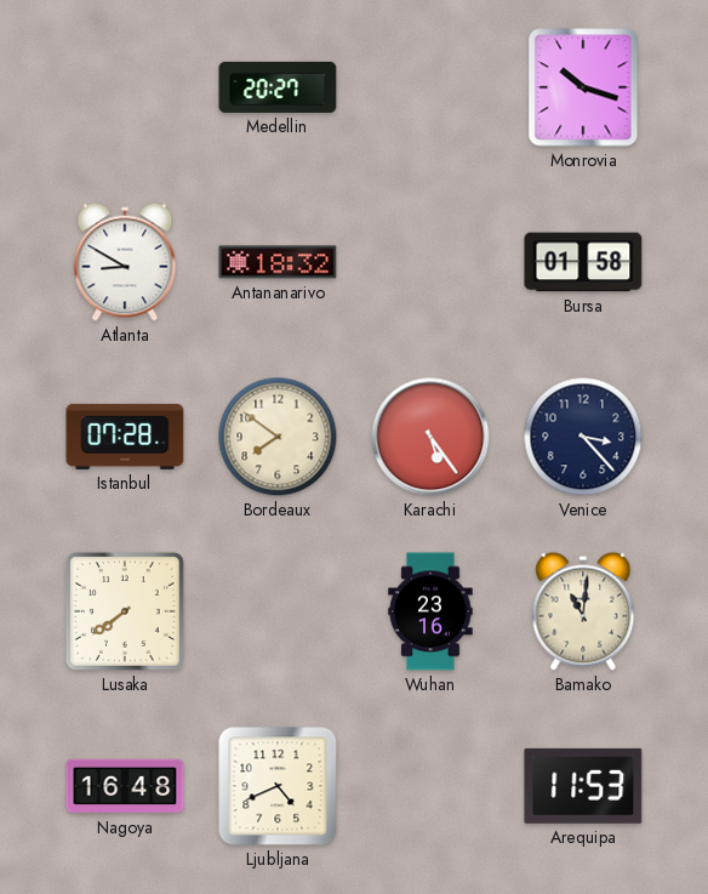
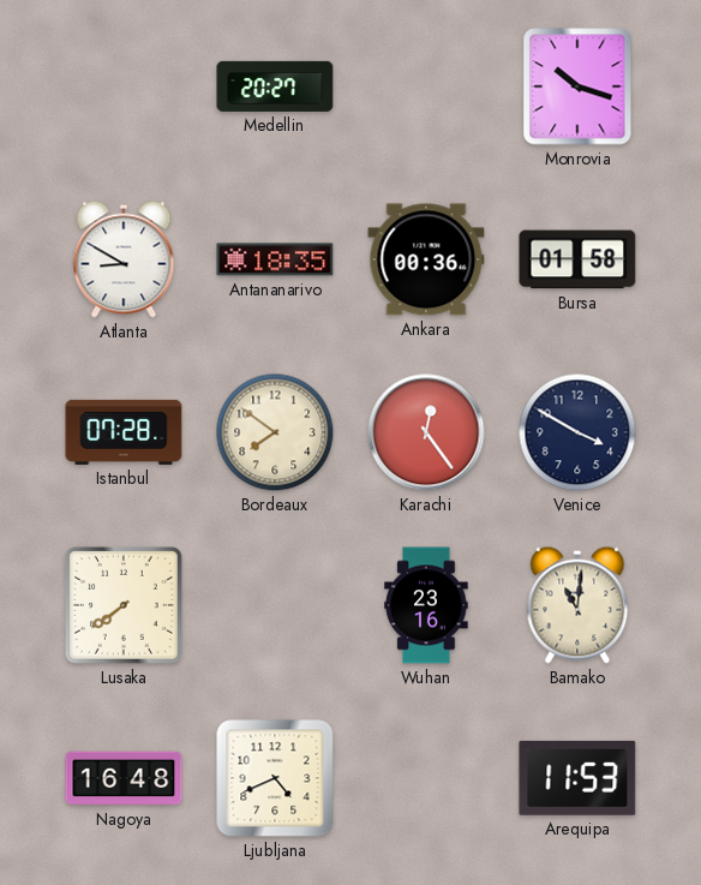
Antananarivo: 18:32 -> 18:35
Ankara: none -> 00:36
Karachi: 5:24 -> 12:24
Venice: 3:23 -> 3:50
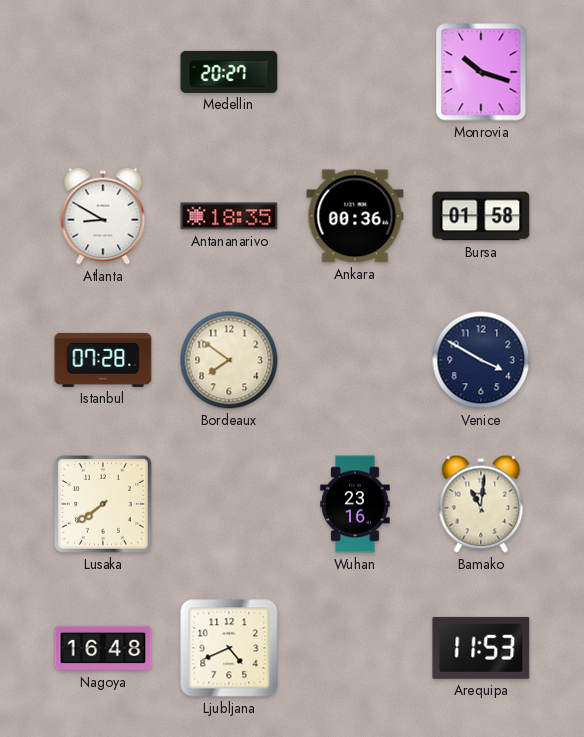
Karachi: 12:24 -> none
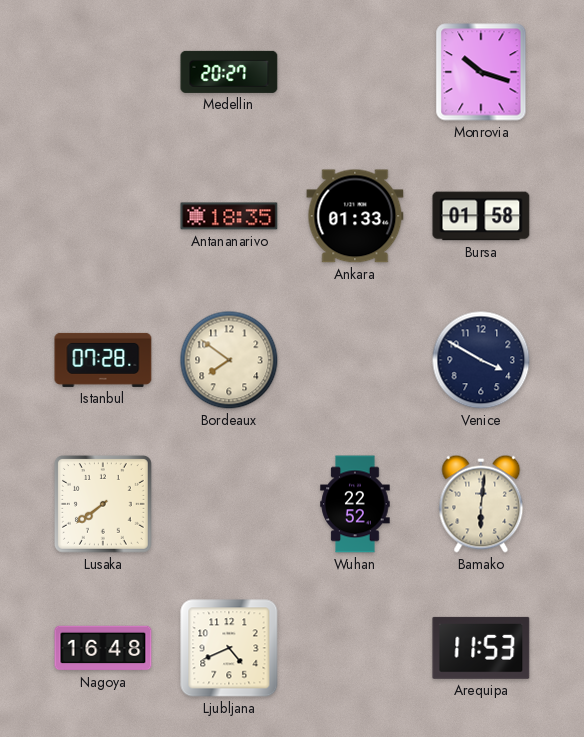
Atlanta: 8:50 -> none
Ankara: 00:36 -> 01:33
Wuhan: 23:16 -> 22:52
Bamako: 11:01 -> 6:01
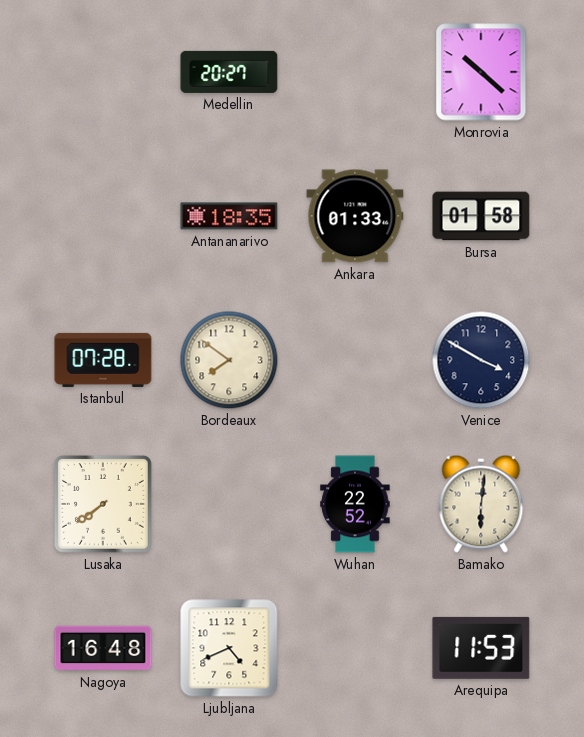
Monrovia: 10:18 -> 10:22
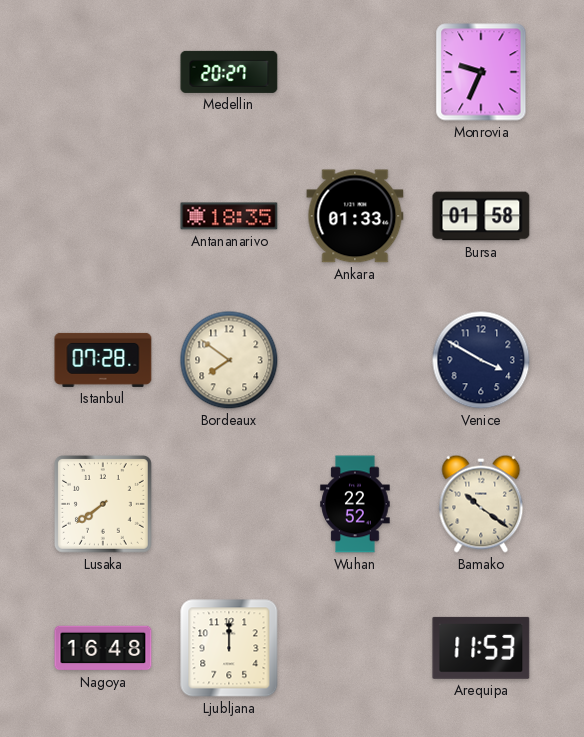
Monrovia: 10:22 -> 9:34
Bamako: 6:01 -> 10:21
Ljubljana: 4:41 -> 12:00
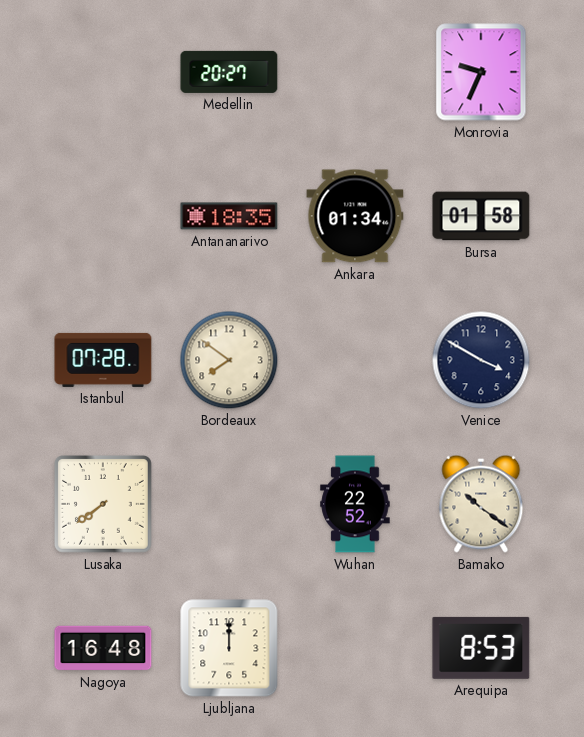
Ankara: 01:33 -> 01:34
Arequipa: 11:53 -> 8:53
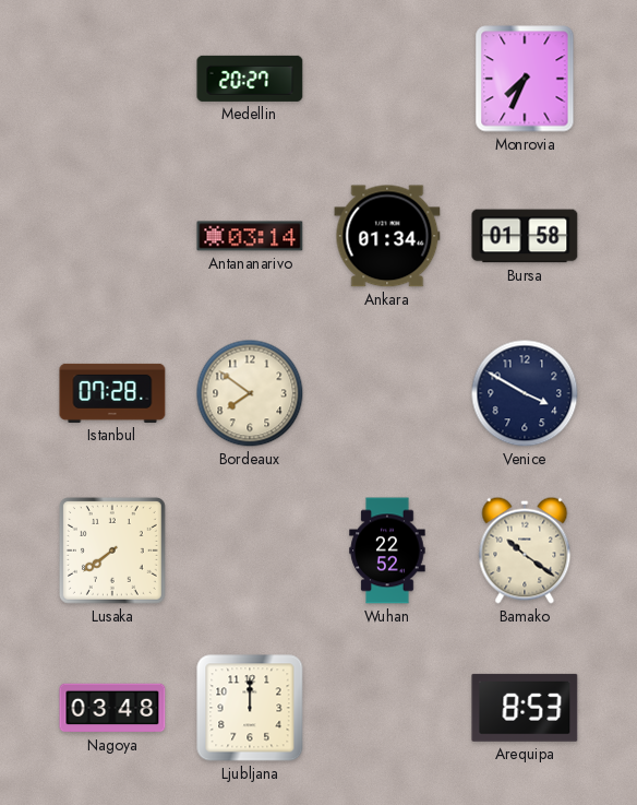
Monrovia: 9:34 -> 7:34
Antananarivo: 18:35 -> 03:14
Nagoya: 16:48 -> 03:48
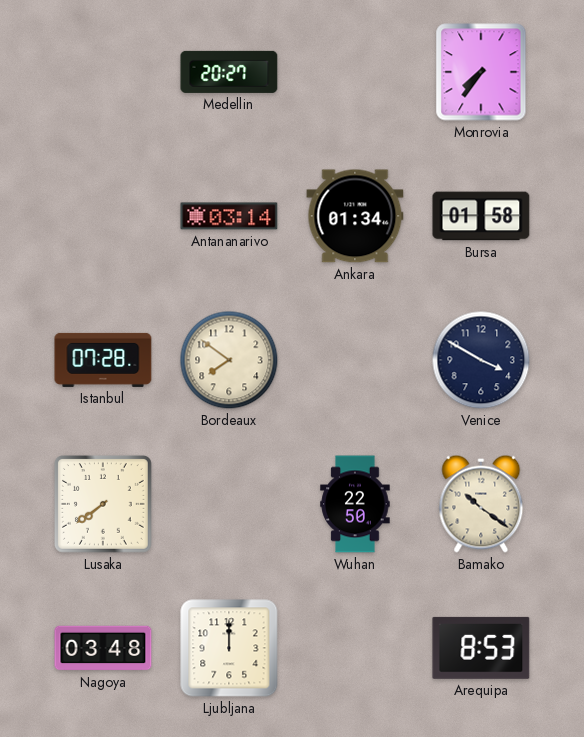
Monrovia: 7:34 -> 7:36
Wuhan: 22:52 -> 22:50
